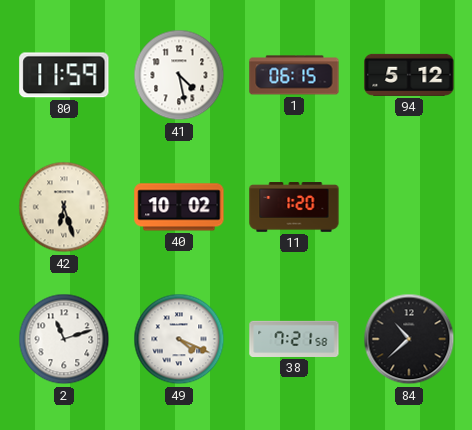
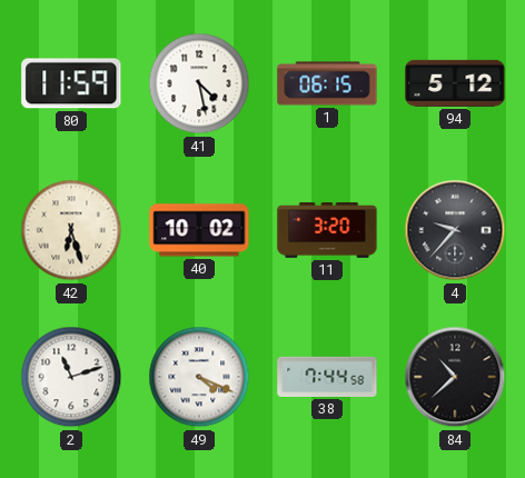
11: 1:20 -> 3:20
4: none -> 9:37
38: 7:21 -> 7:44
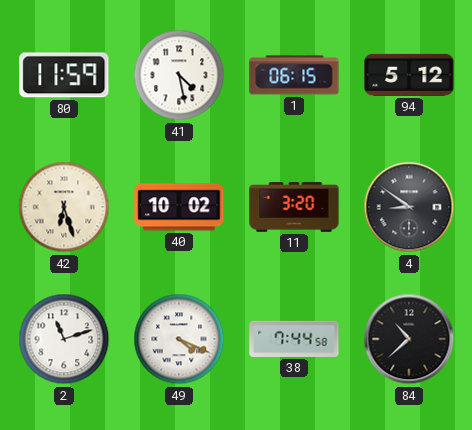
4: 9:37 -> 8:51
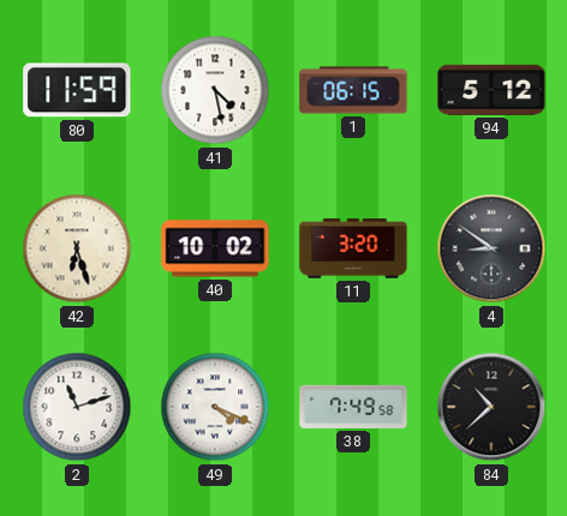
38: 7:44 -> 7:49
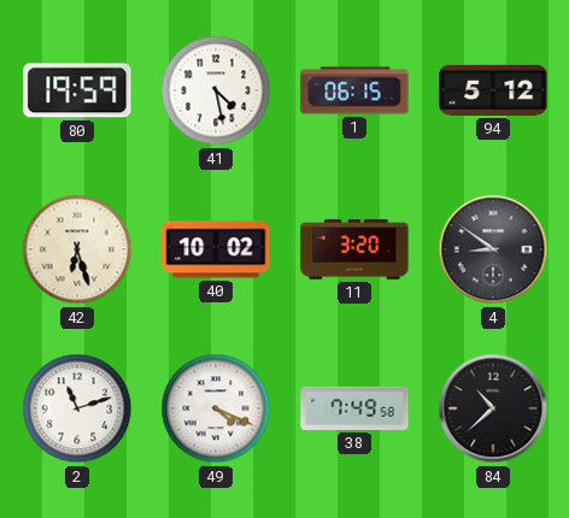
80: 11:59 -> 19:59
